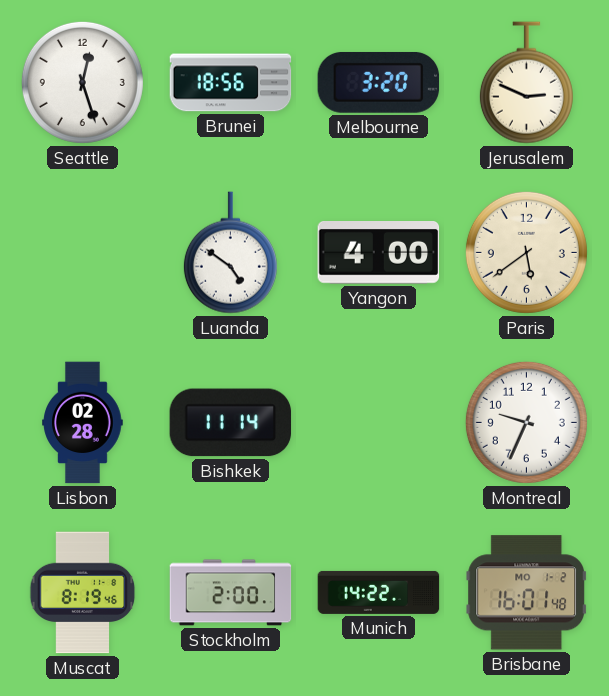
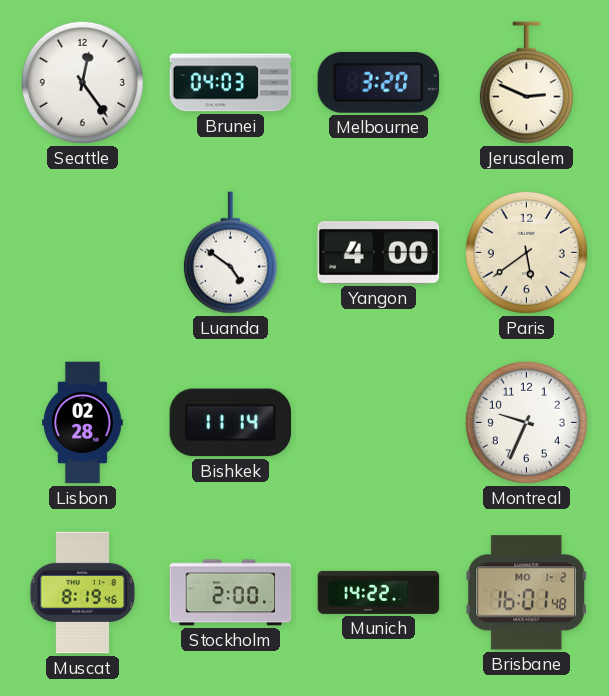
Seattle: 12:27 -> 12:24
Brunei: 18:56 -> 04:03
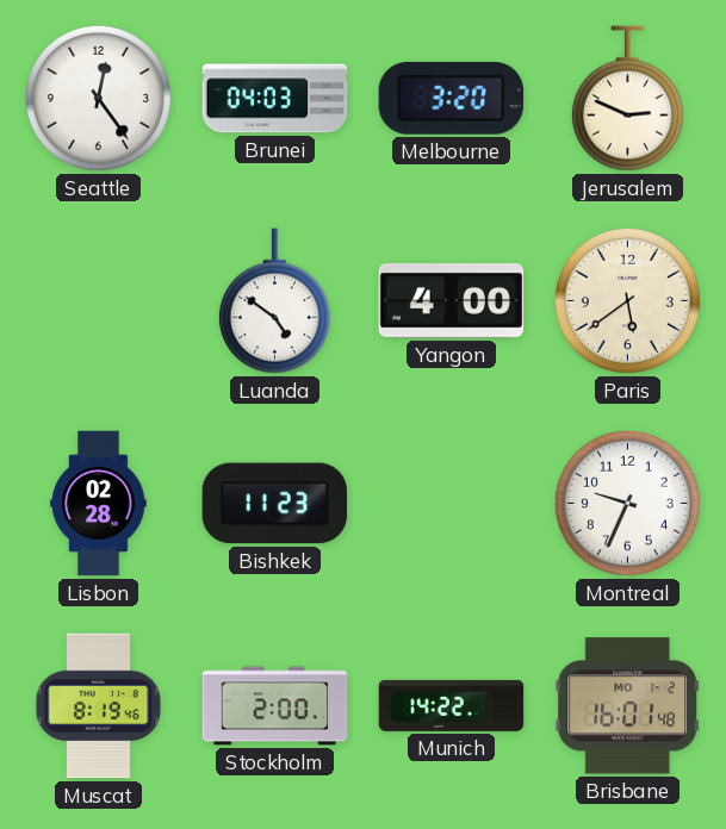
Bishkek: 11:14 -> 11:23
